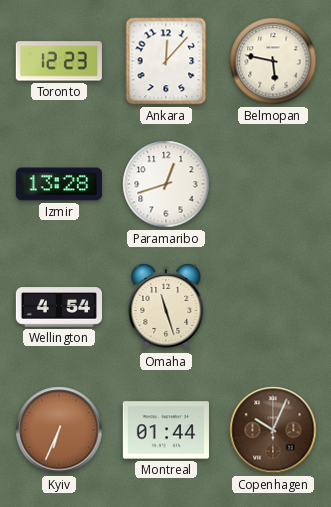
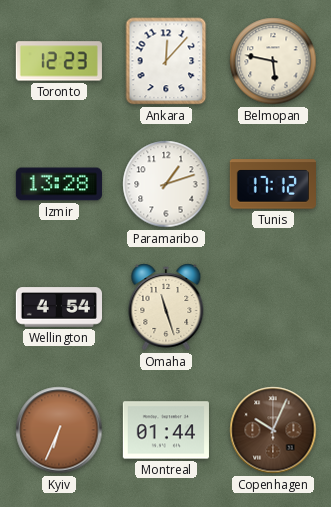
Paramaribo: 12:42 -> 1:12
Tunis: none -> 17:12
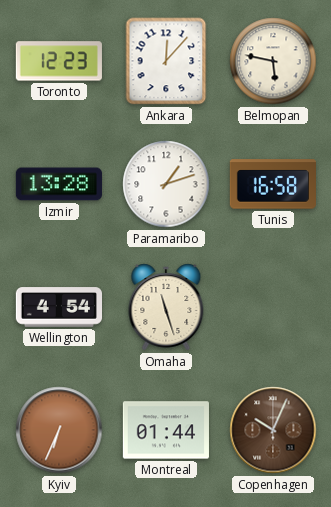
Tunis: 17:12 -> 16:58
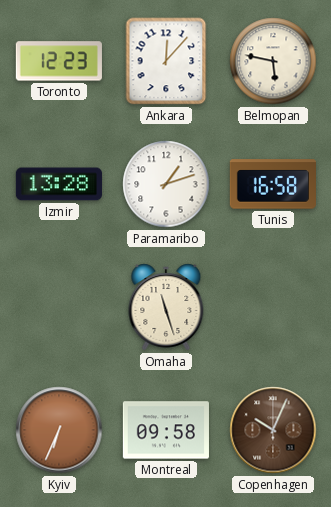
Wellington: 4:54 -> none
Montreal: 01:44 -> 09:58
